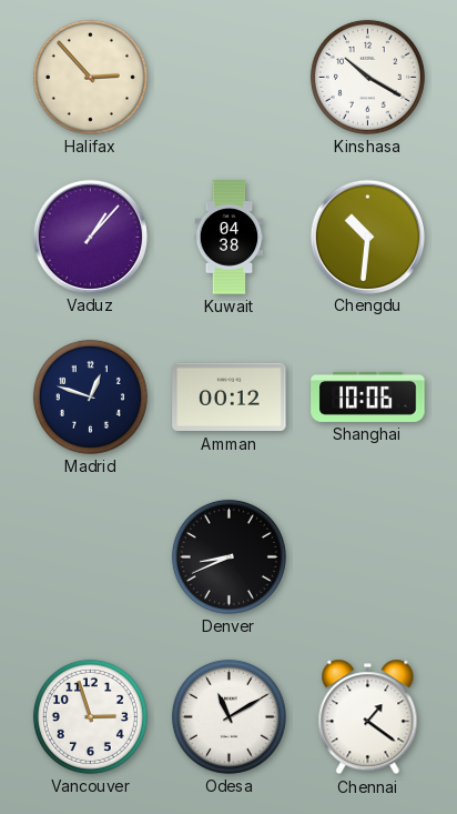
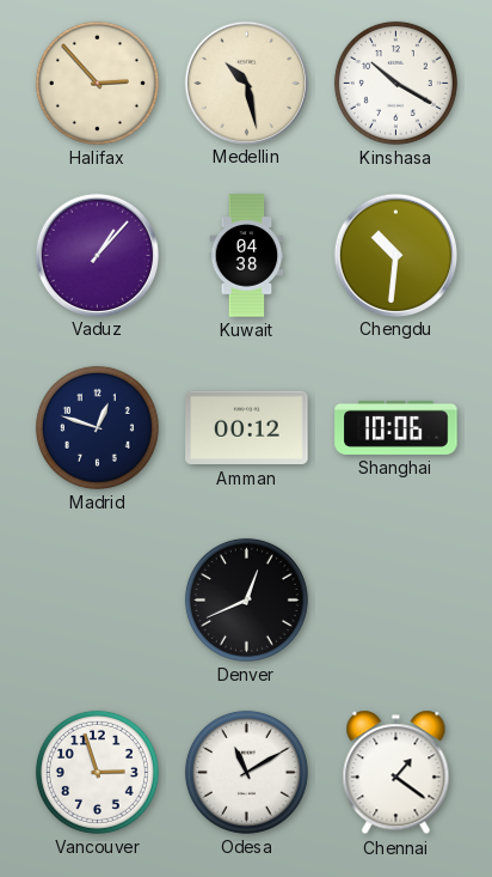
Medellin: none -> 10:28
Denver: 8:41 -> 12:41
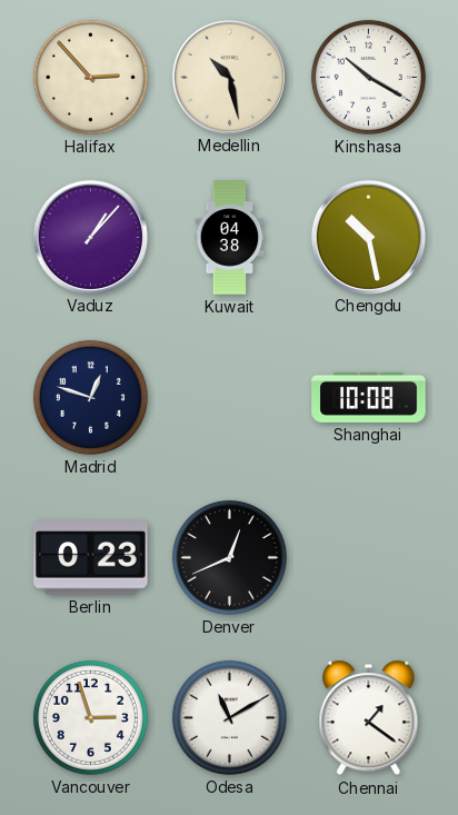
Chengdu: 10:31 -> 10:28
Amman: 00:12 -> none
Shanghai: 10:06 -> 10:08
Berlin: none -> 0:23
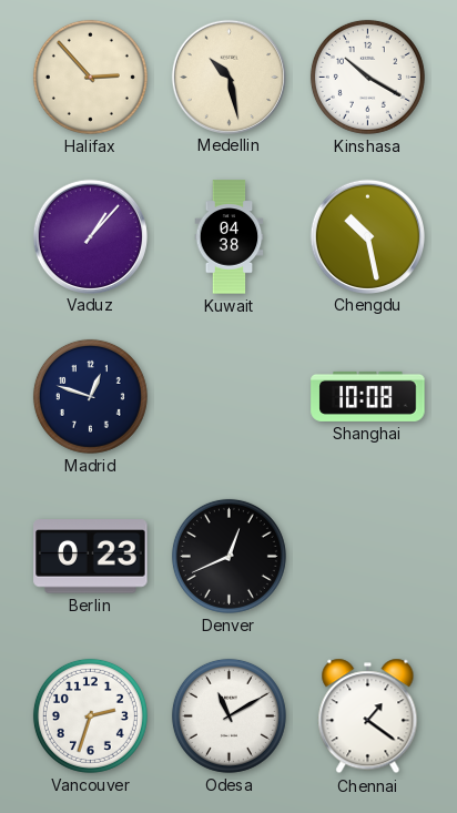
Vancouver: 2:57 -> 2:33
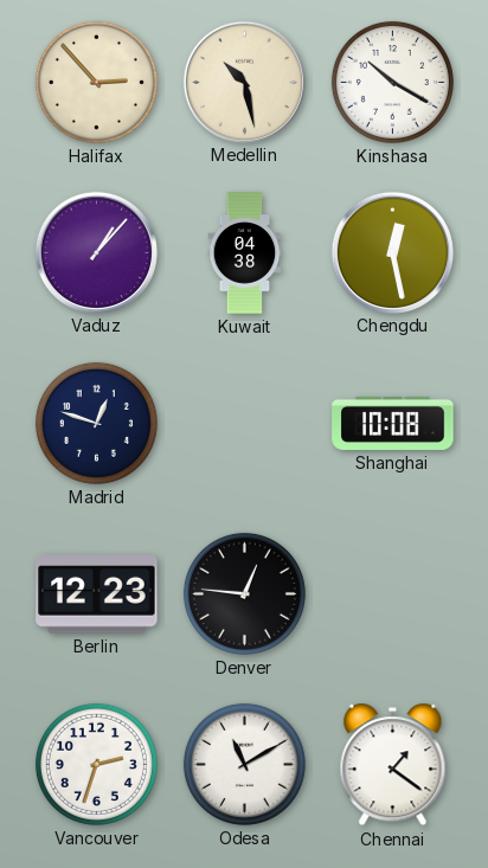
Chengdu: 10:28 -> 12:28
Berlin: 0:23 -> 12:23
Denver: 12:41 -> 12:46
